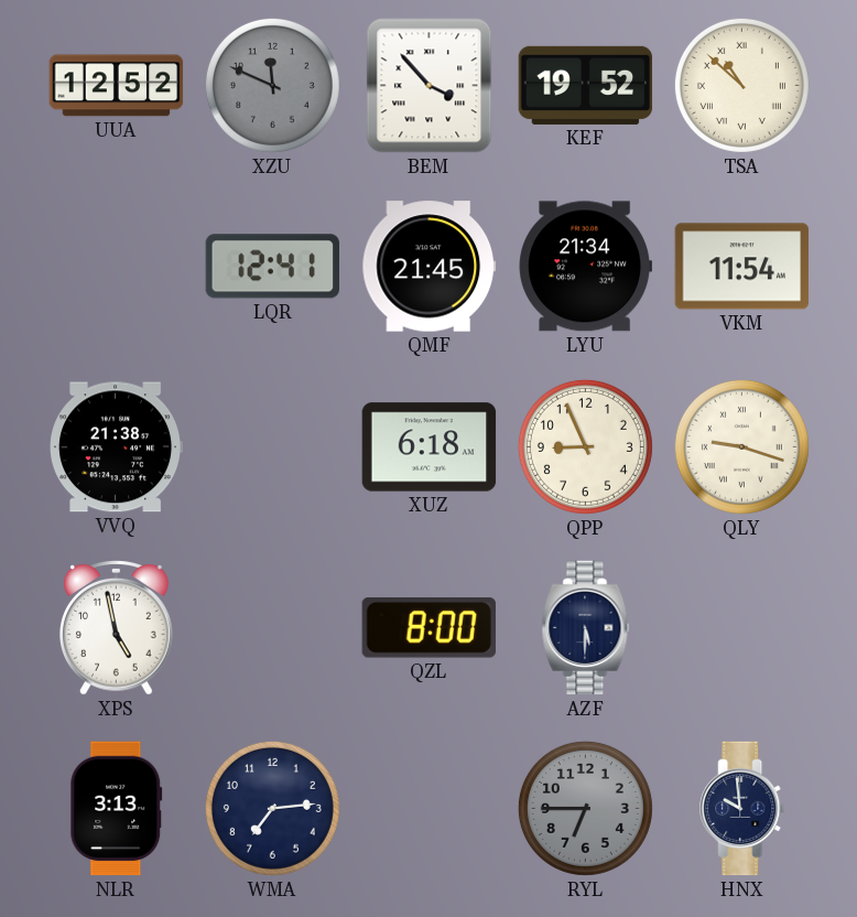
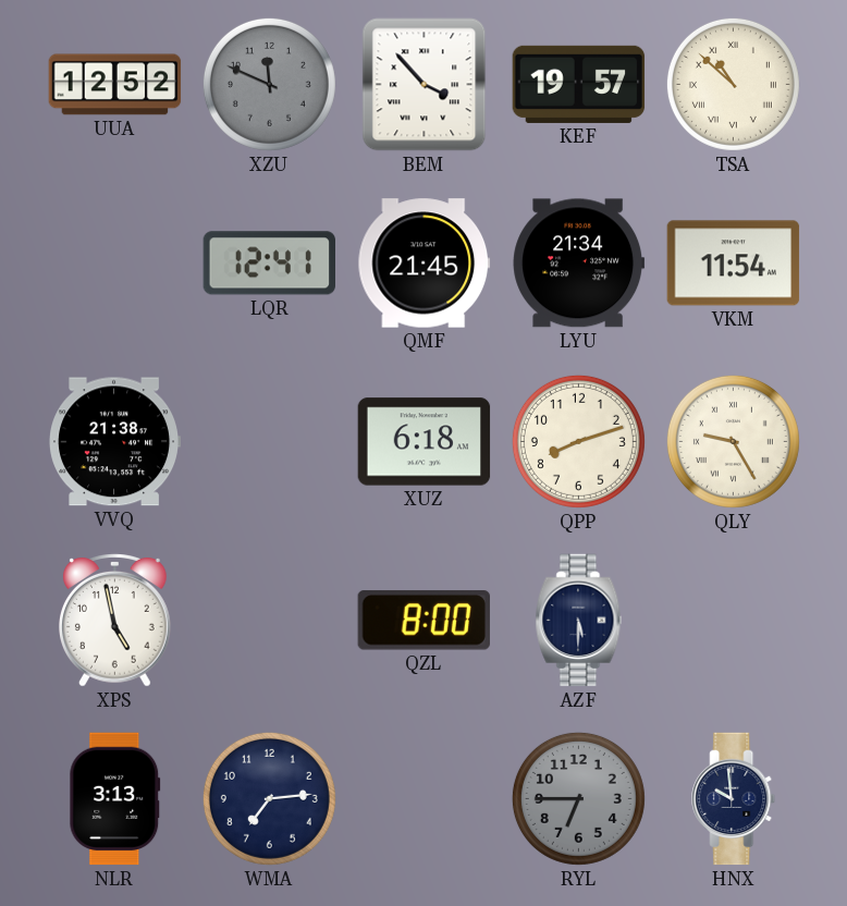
KEF: 19:52 -> 19:57
QPP: 8:56 -> 8:12
QLY: 9:18 -> 9:25
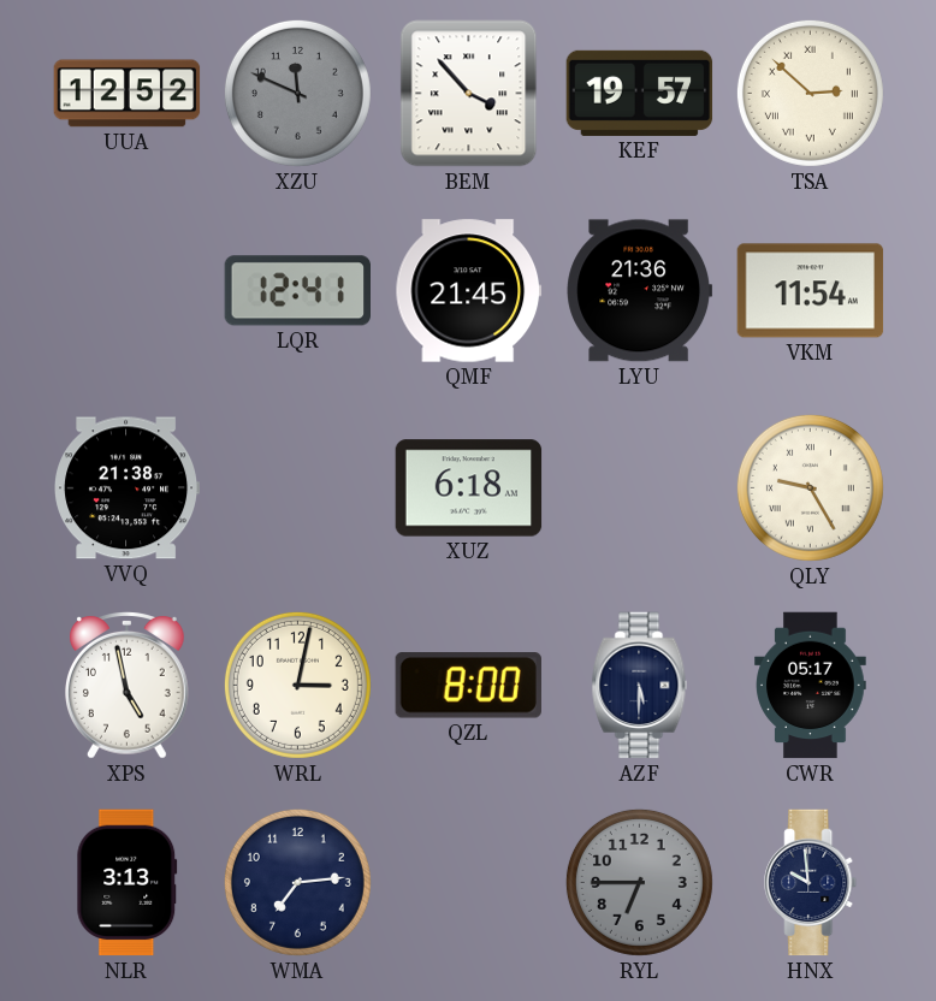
TSA: 10:52 -> 2:52
LYU: 21:34 -> 21:36
QPP: 8:12 -> none
WRL: none -> 3:02
CWR: none -> 05:17
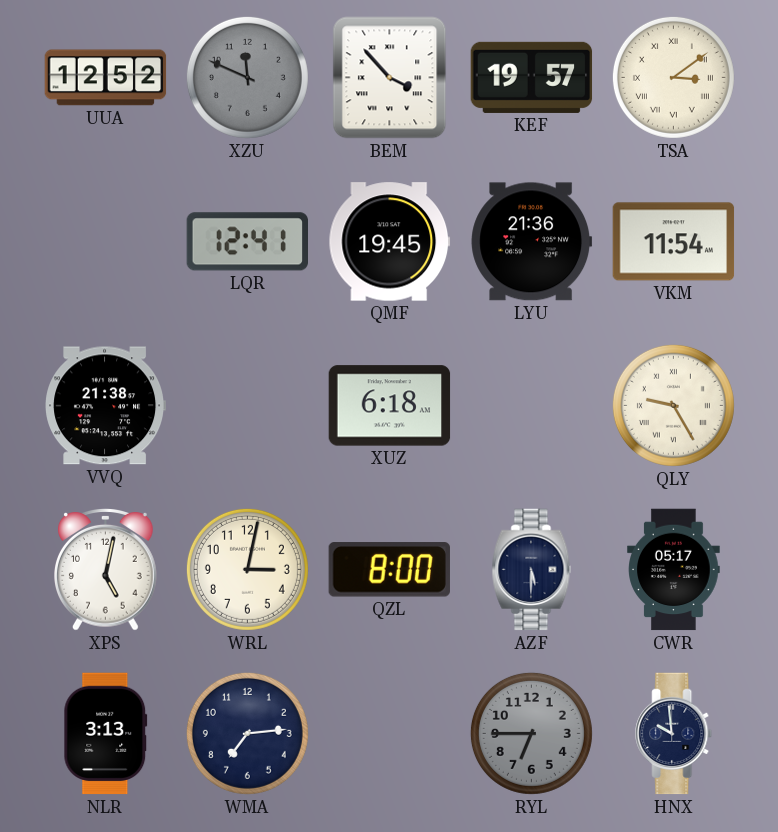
TSA: 2:52 -> 3:09
QMF: 21:45 -> 19:45
XPS: 4:58 -> 5:02
